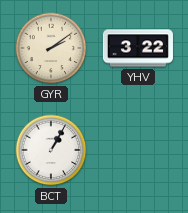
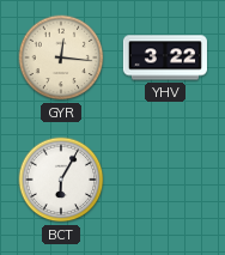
GYR: 2:09 -> 12:16
BCT: 1:05 -> 6:05
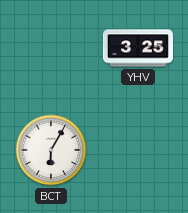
GYR: 12:16 -> none
YHV: 3:22 -> 3:25
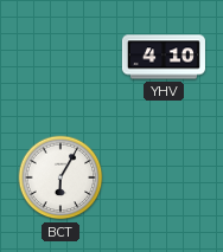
YHV: 3:25 -> 4:10
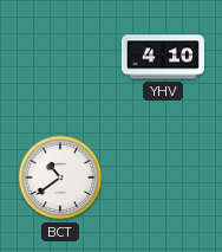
BCT: 6:05 -> 10:39
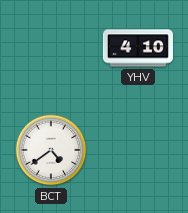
BCT: 10:39 -> 4:39
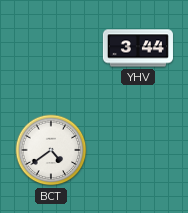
YHV: 4:10 -> 3:44
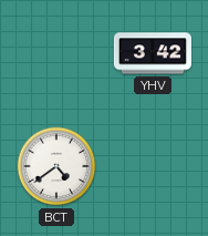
YHV: 3:44 -> 3:42
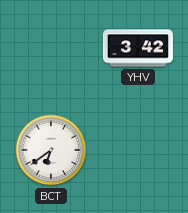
BCT: 4:39 -> 6:39
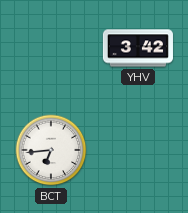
BCT: 6:39 -> 6:44
